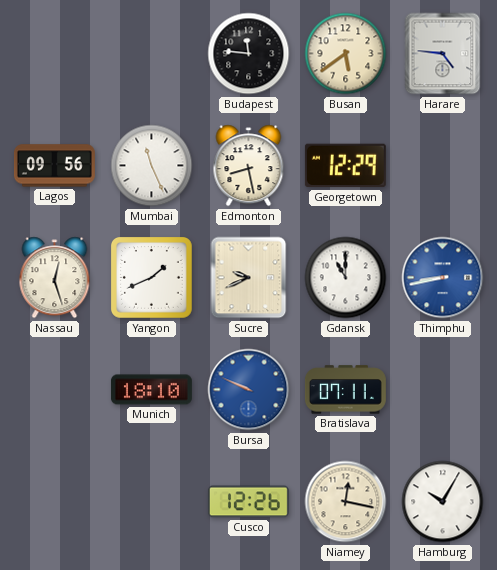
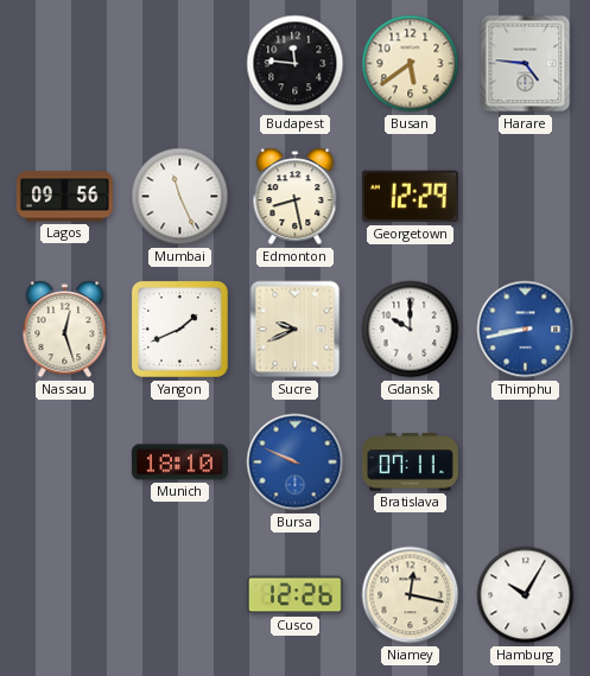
Gdansk: 11:00 -> 10:00
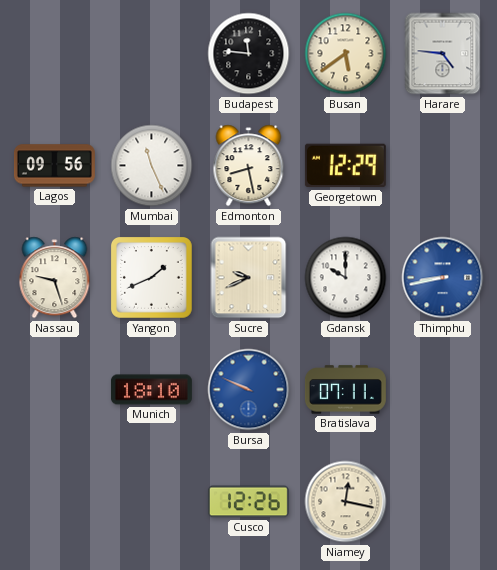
Nassau: 12:27 -> 9:27
Hamburg: 10:05 -> none
